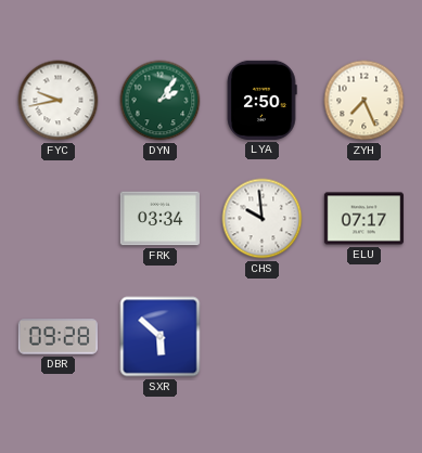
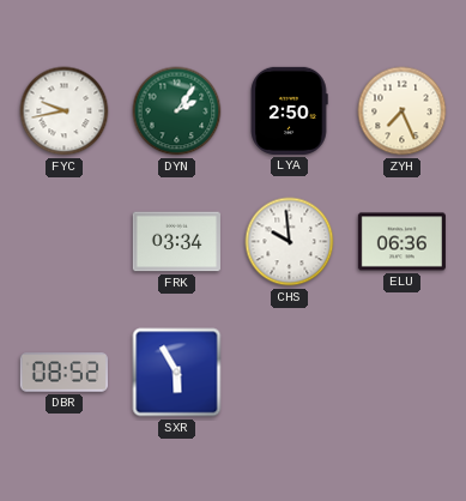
ELU: 07:17 -> 06:36
DBR: 09:28 -> 08:52
SXR: 5:52 -> 5:55
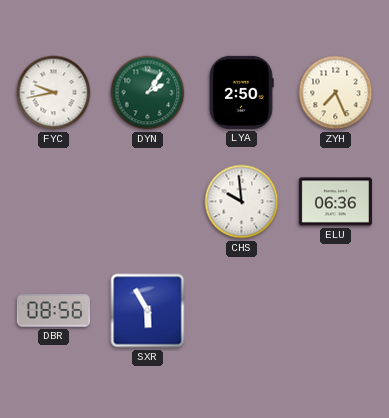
FRK: 03:34 -> none
DBR: 08:52 -> 08:56
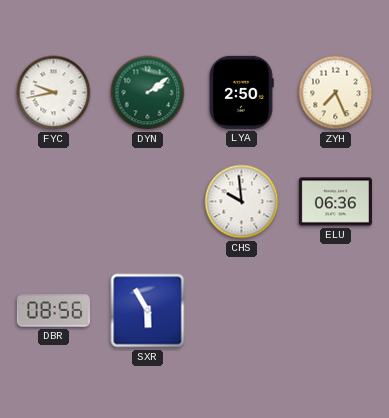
DYN: 2:06 -> 2:09
